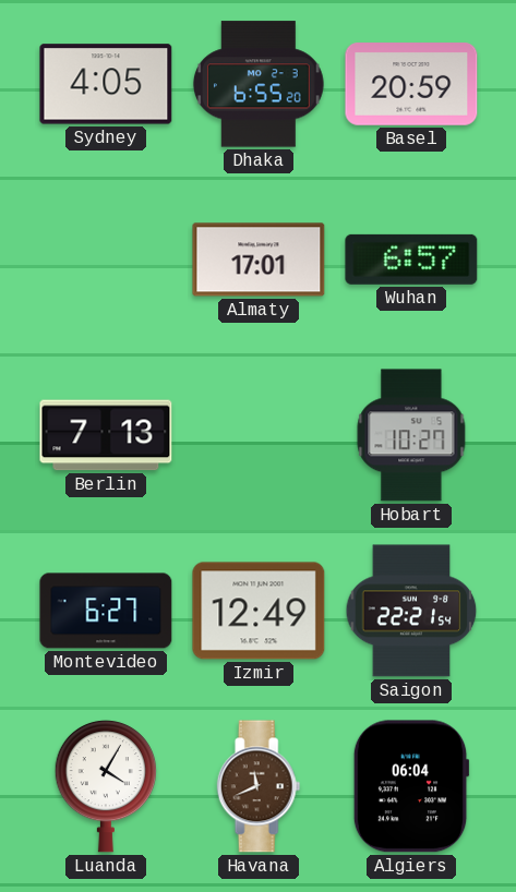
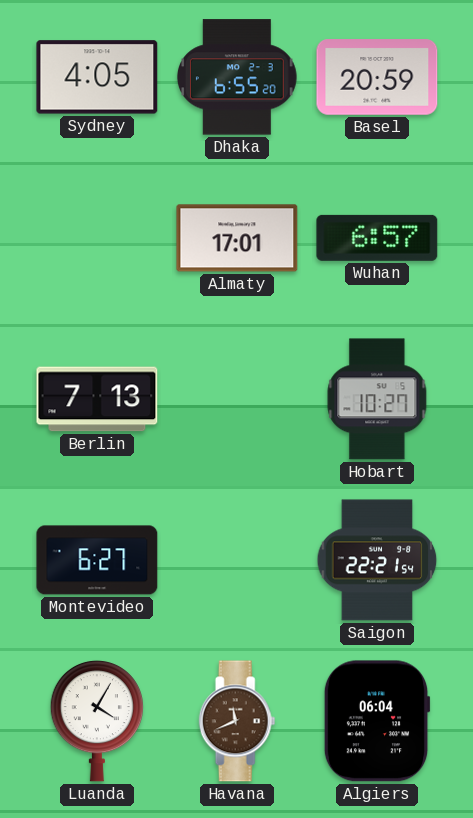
Izmir: 12:49 -> none
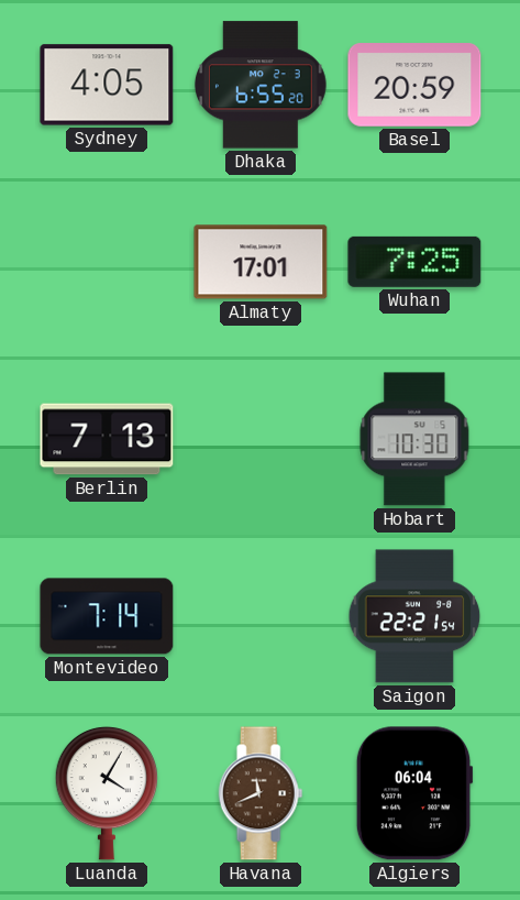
Wuhan: 6:57 -> 7:25
Hobart: 10:27 -> 10:30
Montevideo: 6:27 -> 7:14
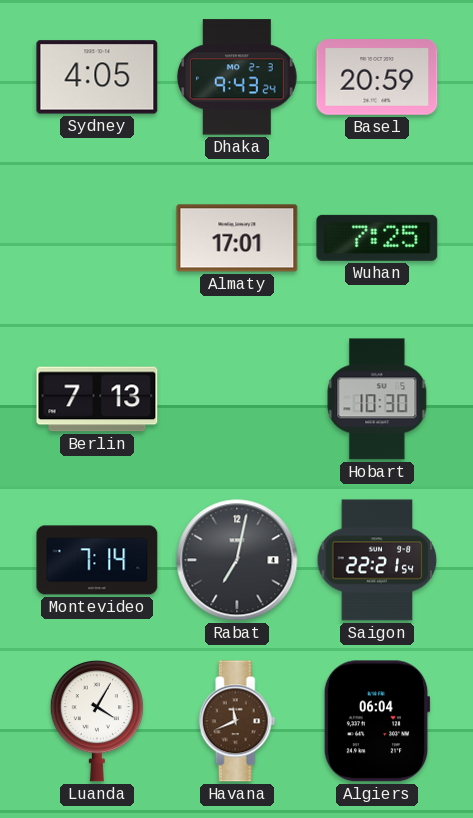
Dhaka: 6:55 -> 9:43
Rabat: none -> 7:02
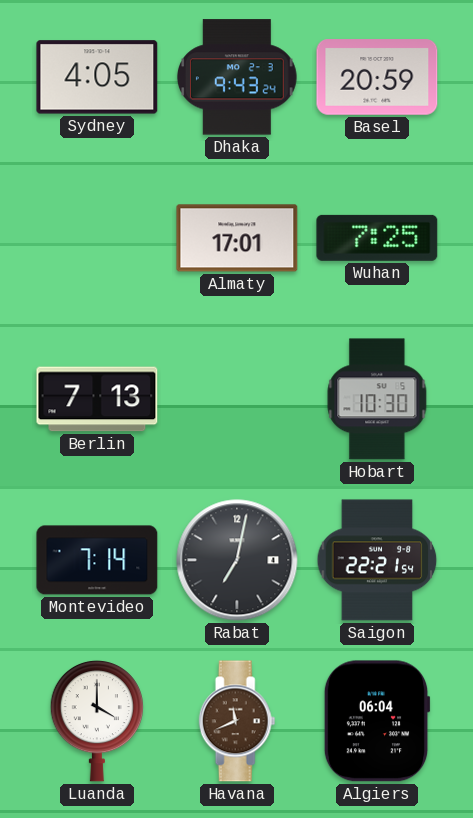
Luanda: 4:05 -> 4:00
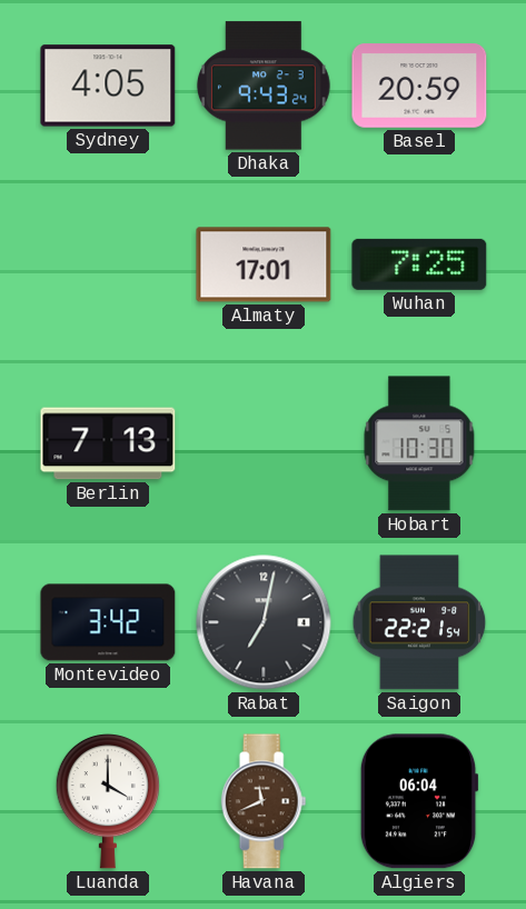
Montevideo: 7:14 -> 3:42
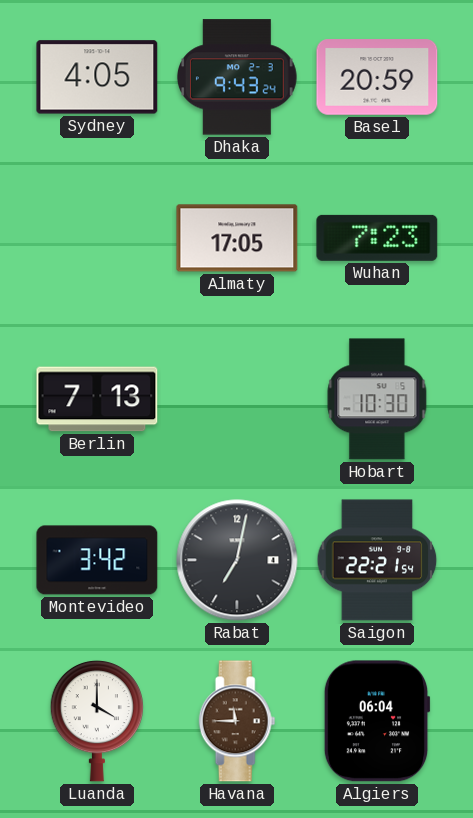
Almaty: 17:01 -> 17:05
Wuhan: 7:25 -> 7:23
Havana: 11:41 -> 11:45
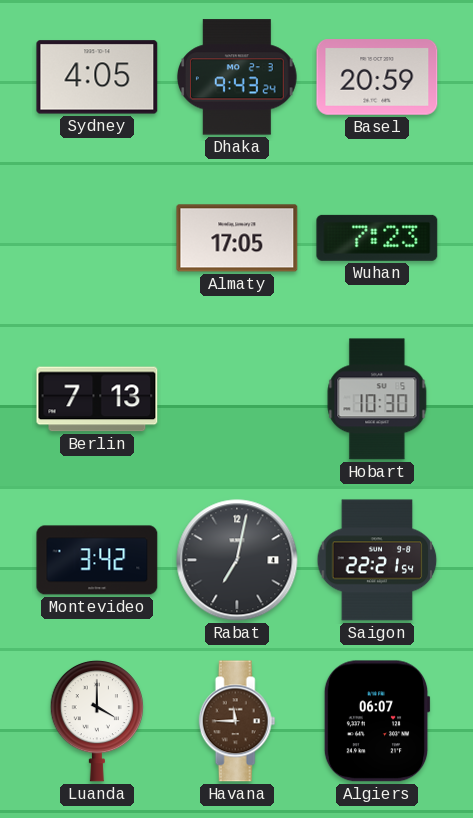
Algiers: 06:04 -> 06:07
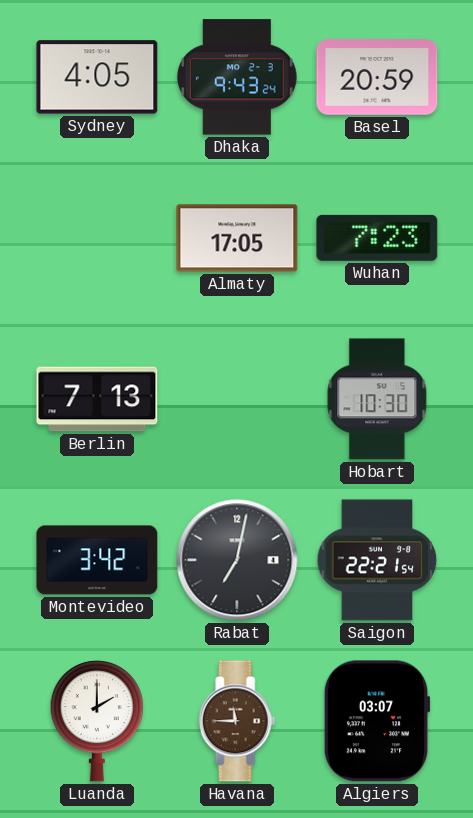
Luanda: 4:00 -> 2:00
Algiers: 06:07 -> 03:07
